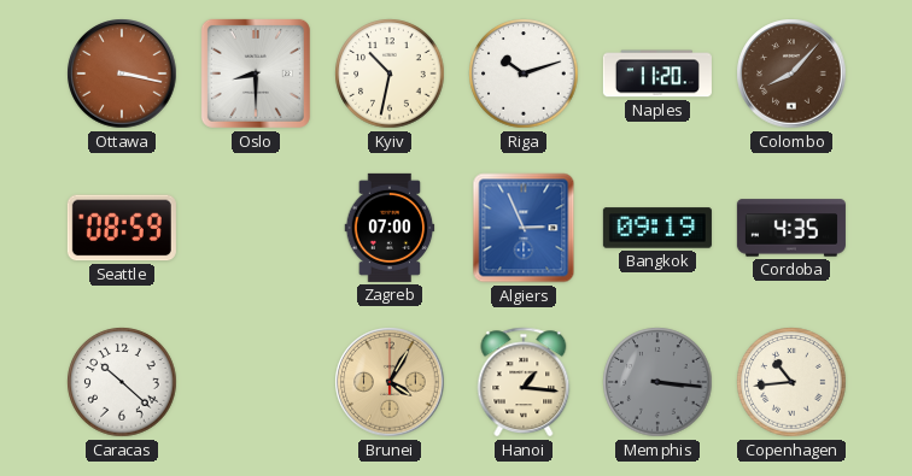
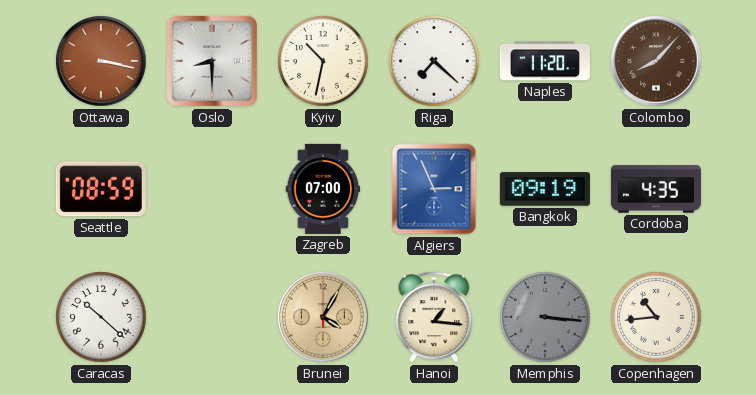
Riga: 10:12 -> 7:22
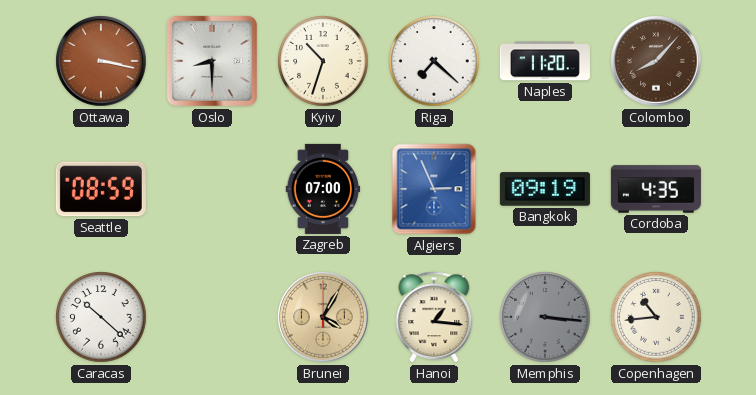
Kyiv: 10:32 -> 10:33
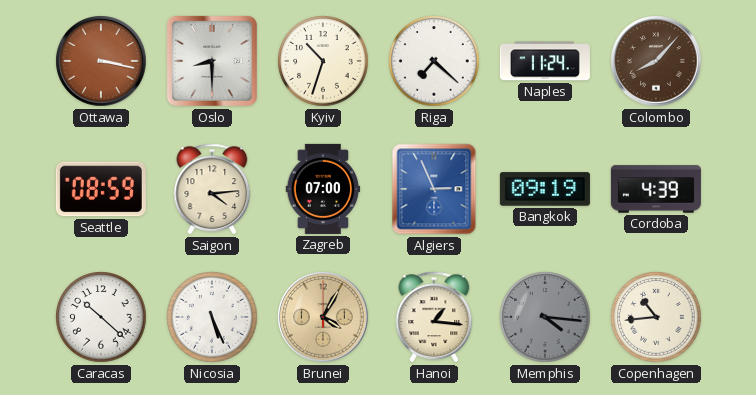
Naples: 11:20 -> 11:24
Saigon: none -> 4:14
Cordoba: 4:35 -> 4:39
Nicosia: none -> 5:26
Memphis: 3:16 -> 4:16
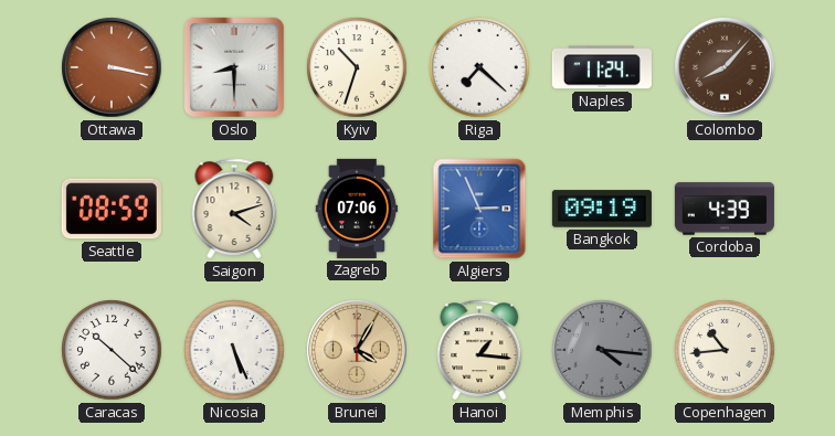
Saigon: 4:14 -> 4:12
Zagreb: 07:00 -> 07:06
